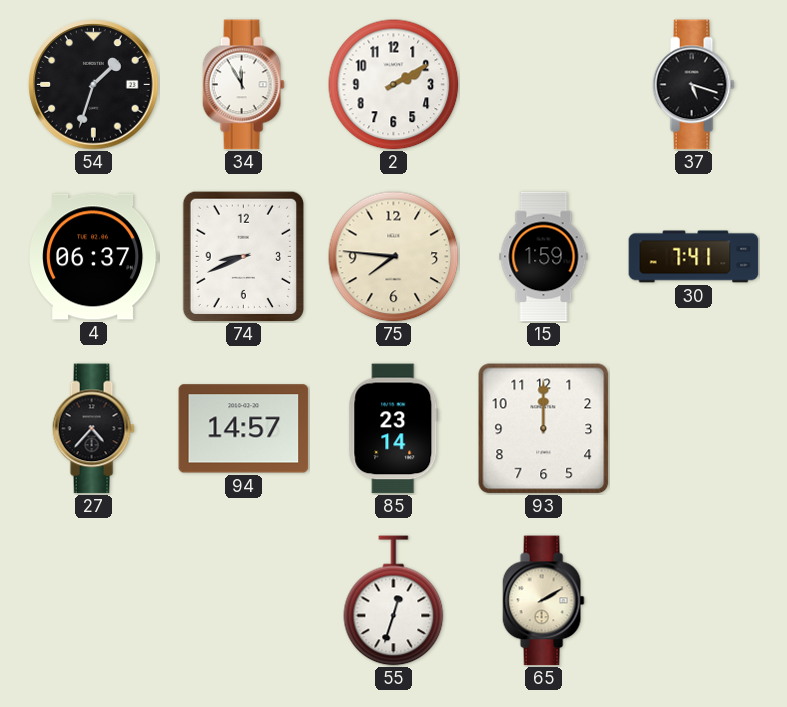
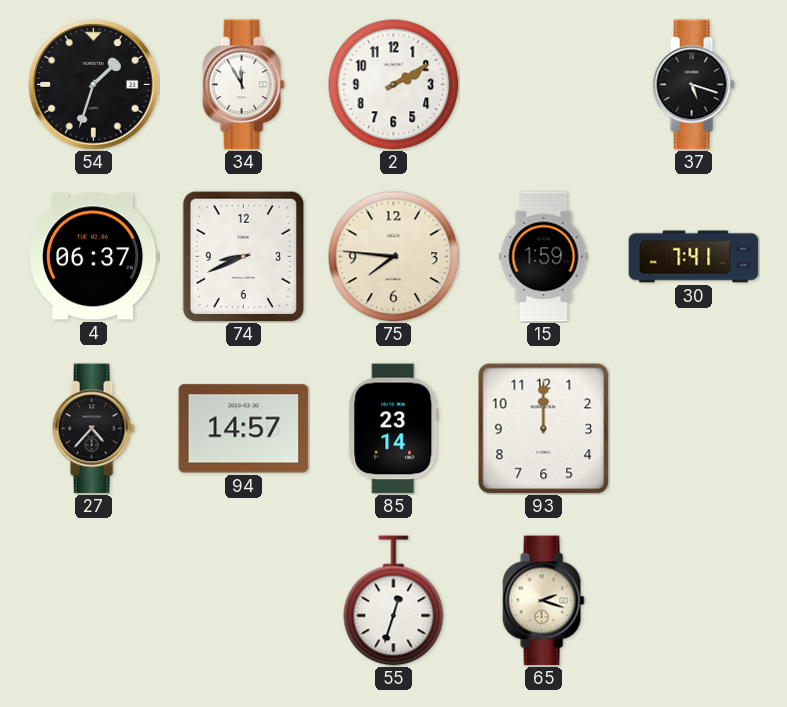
65: 2:10 -> 2:18
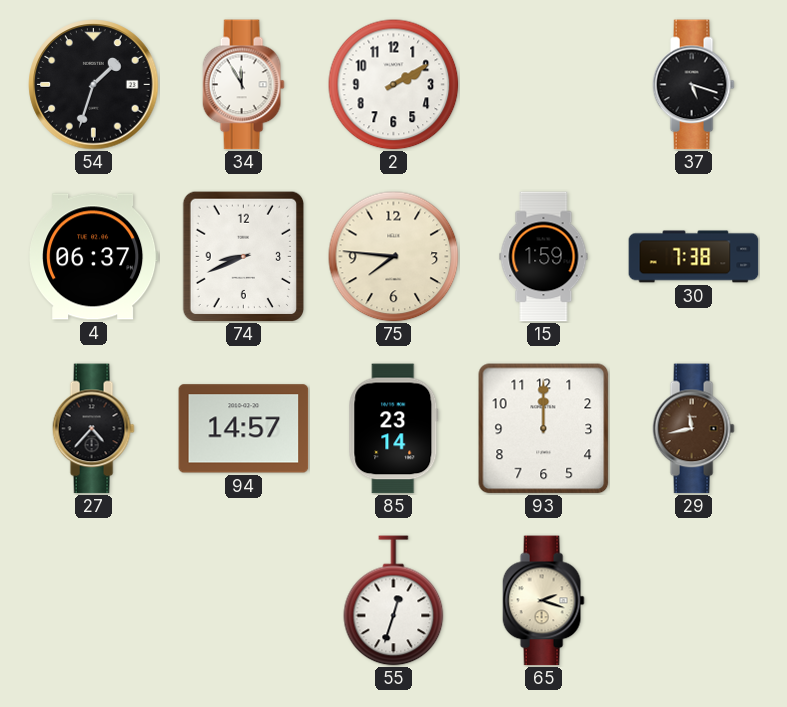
30: 7:41 -> 7:38
29: none -> 11:43
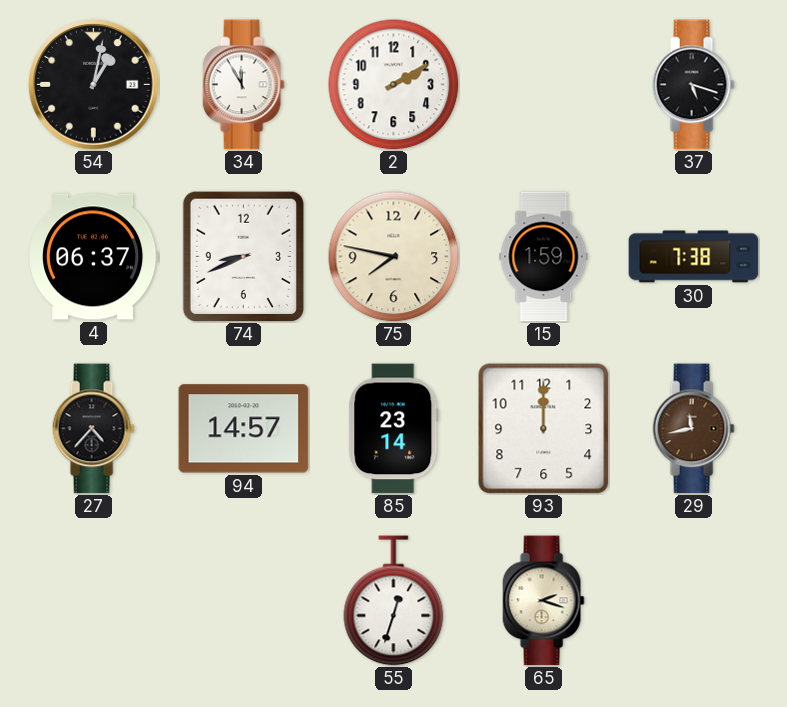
54: 1:33 -> 1:02
75: 7:46 -> 7:47
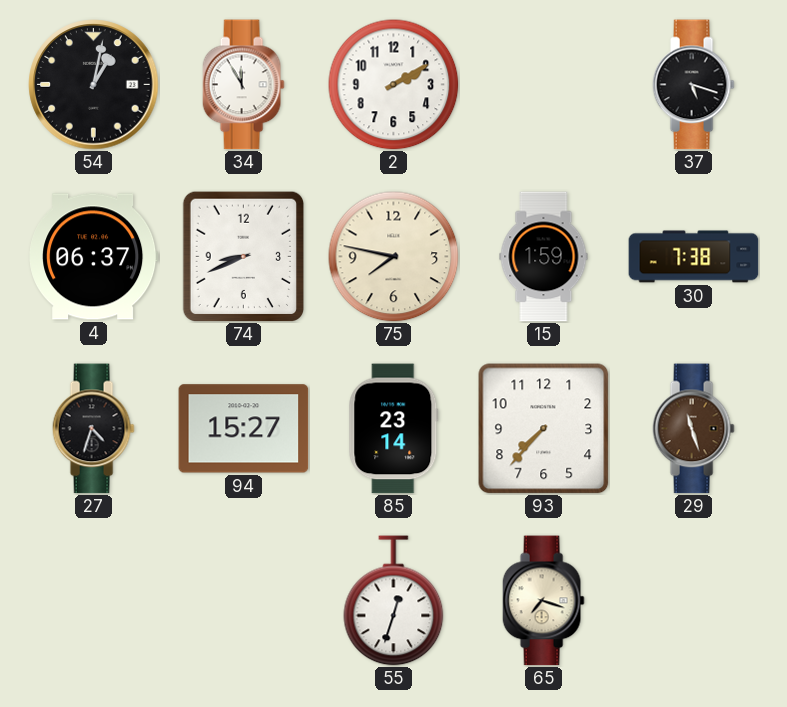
27: 4:37 -> 4:33
94: 14:57 -> 15:27
93: 12:00 -> 7:37
29: 11:43 -> 11:27
65: 2:18 -> 7:18
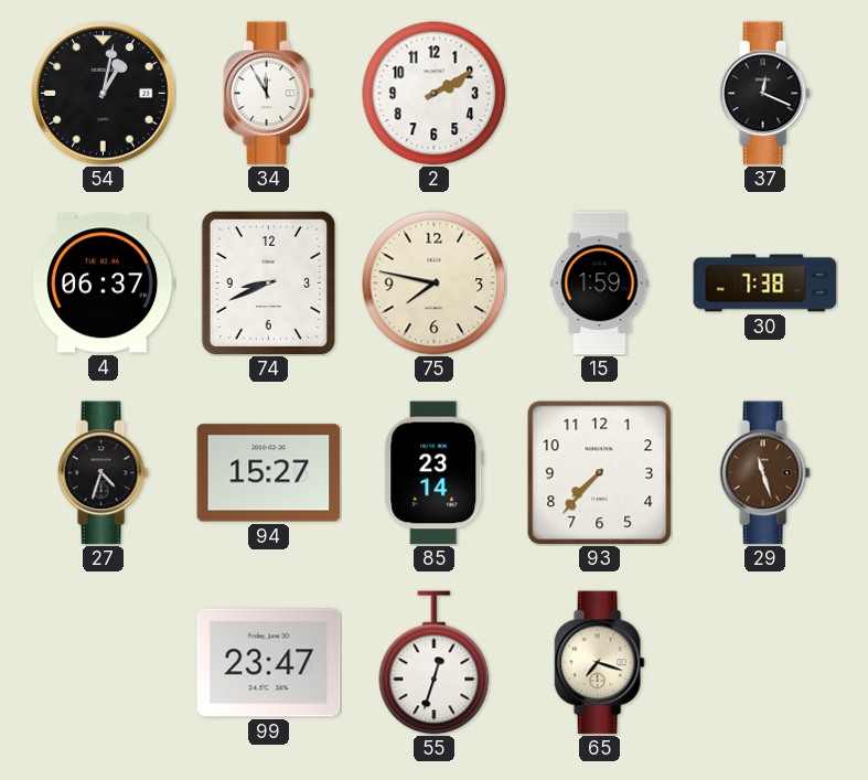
37: 5:18 -> 12:19
99: none -> 23:47
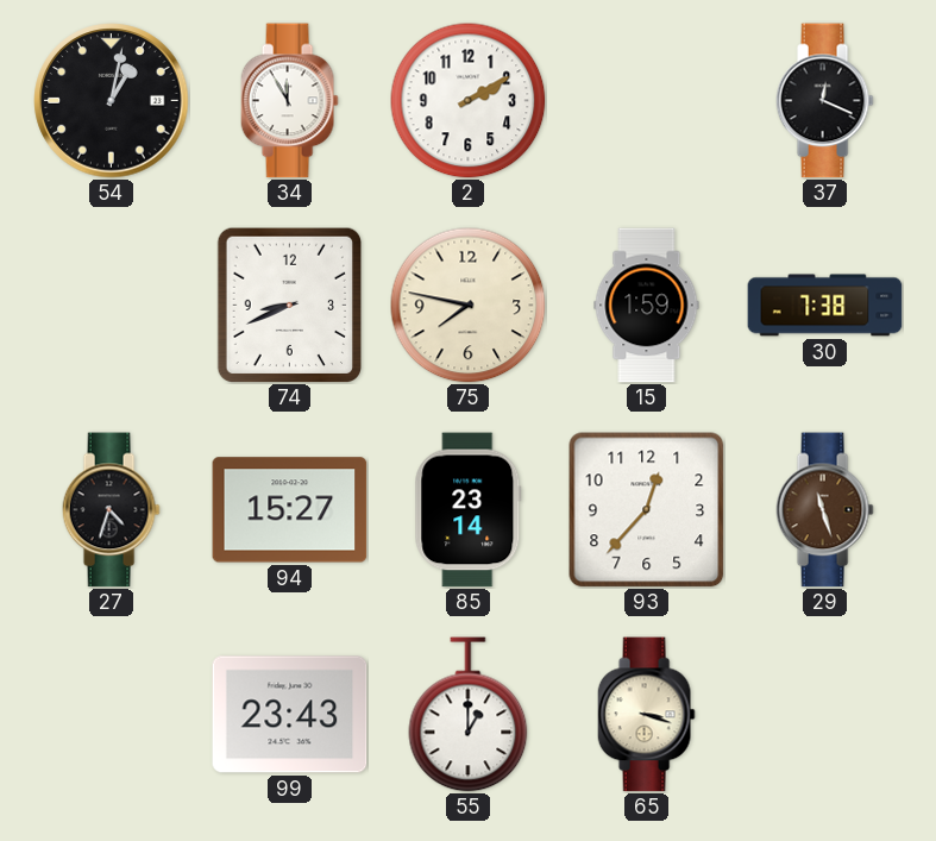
4: 06:37 -> none
93: 7:37 -> 12:37
99: 23:47 -> 23:43
55: 12:33 -> 1:00
65: 7:18 -> 3:18
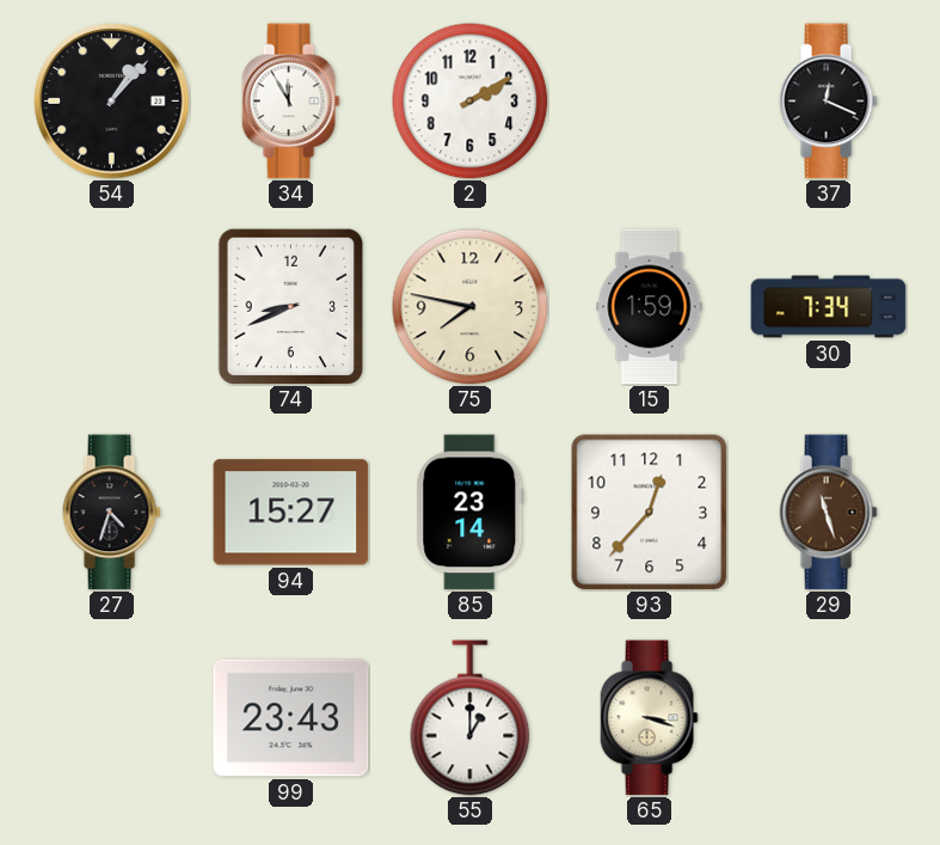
54: 1:02 -> 1:07
30: 7:38 -> 7:34
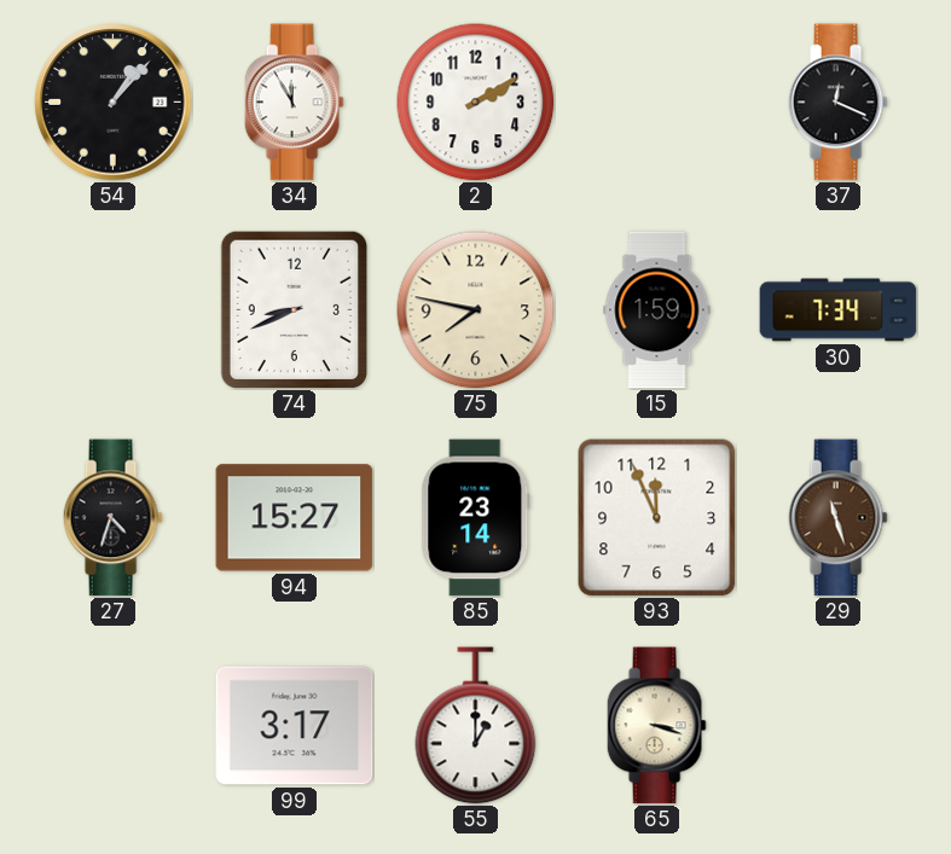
93: 12:37 -> 11:56
99: 23:43 -> 3:17
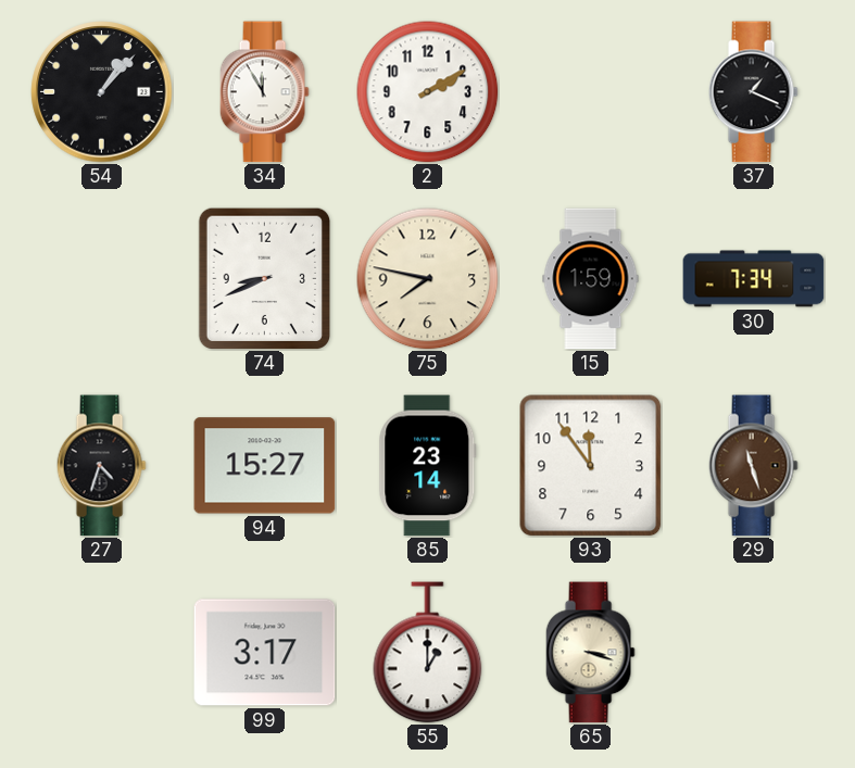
37: 12:19 -> 1:19
93: 11:56 -> 11:54
